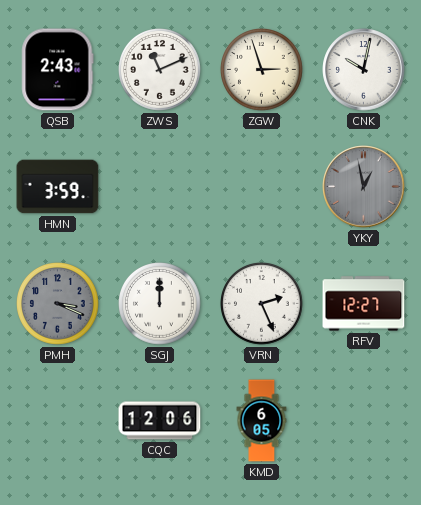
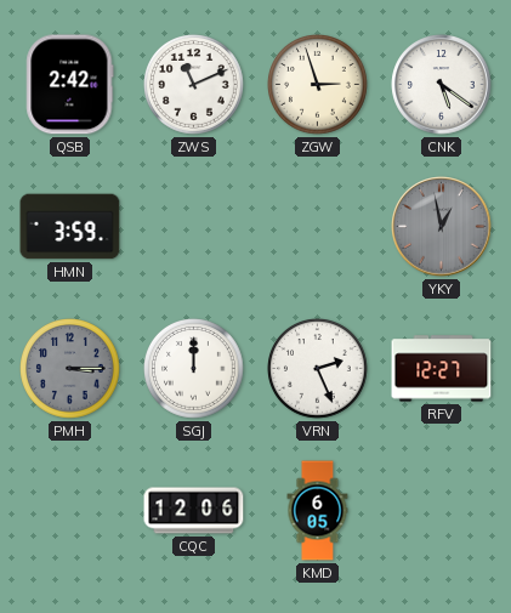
QSB: 2:43 -> 2:42
CNK: 10:02 -> 5:21
PMH: 3:19 -> 3:15
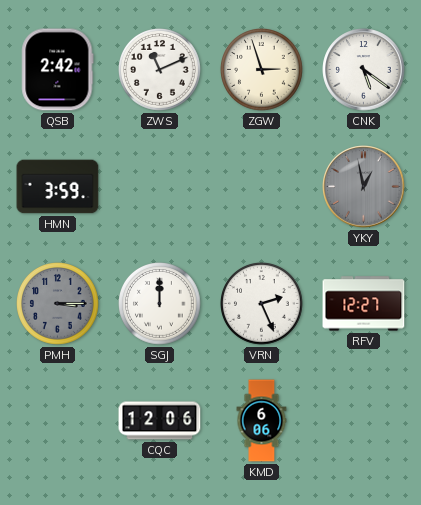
KMD: 6:05 -> 6:06
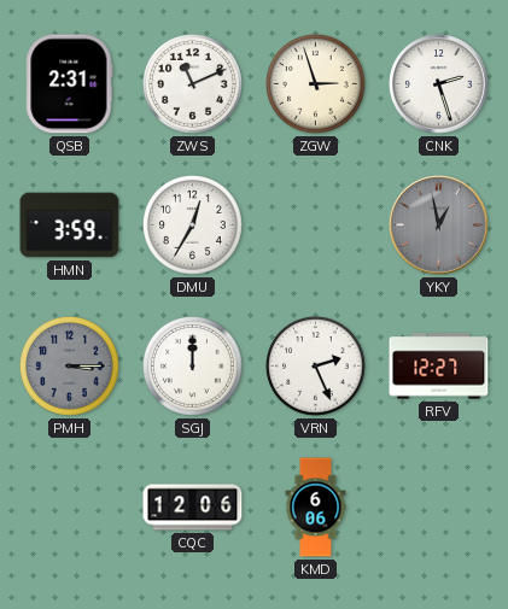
QSB: 2:42 -> 2:31
CNK: 5:21 -> 2:27
DMU: none -> 12:35
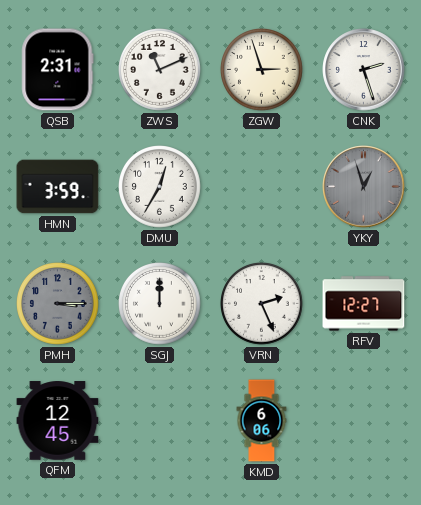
YKY: 12:58 -> 12:57
QFM: none -> 12:45
CQC: 12:06 -> none
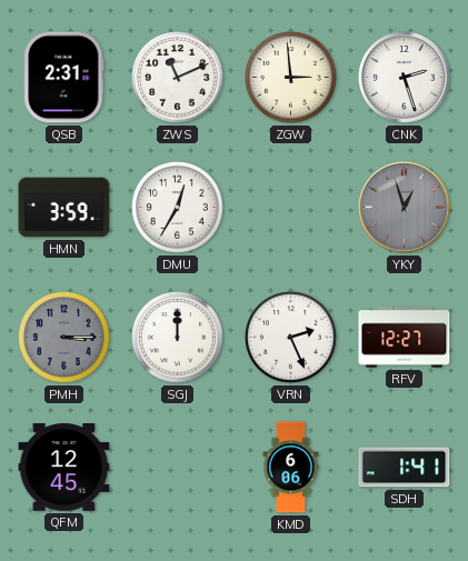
ZGW: 2:57 -> 2:59
SDH: none -> 1:41
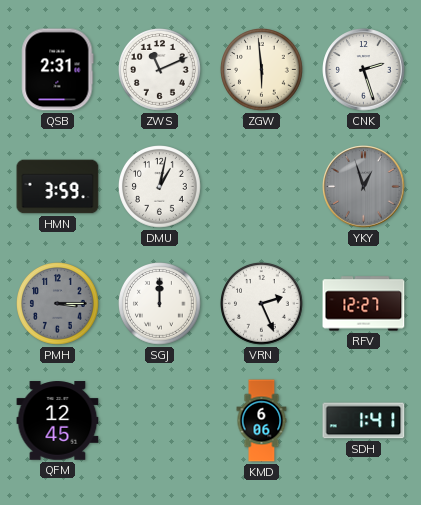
ZGW: 2:59 -> 5:59
DMU: 12:35 -> 1:02
